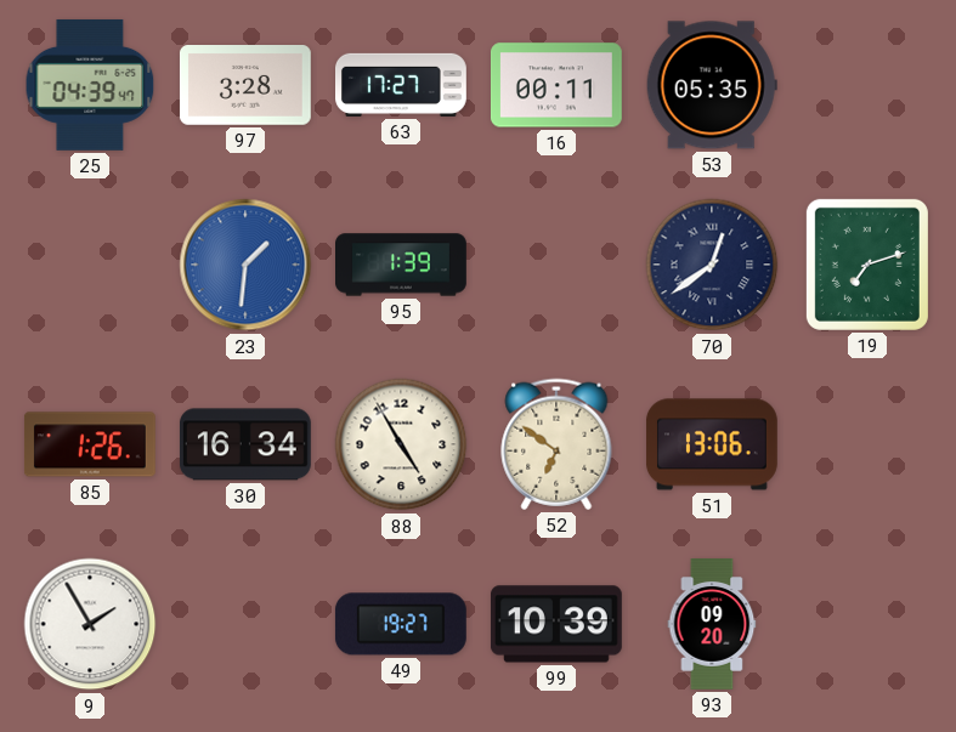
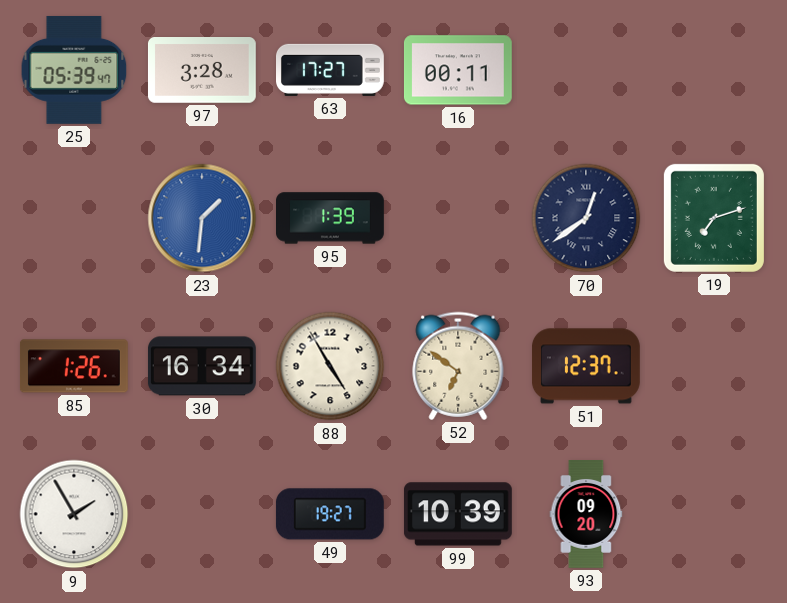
25: 04:39 -> 05:39
53: 05:35 -> none
51: 13:06 -> 12:37
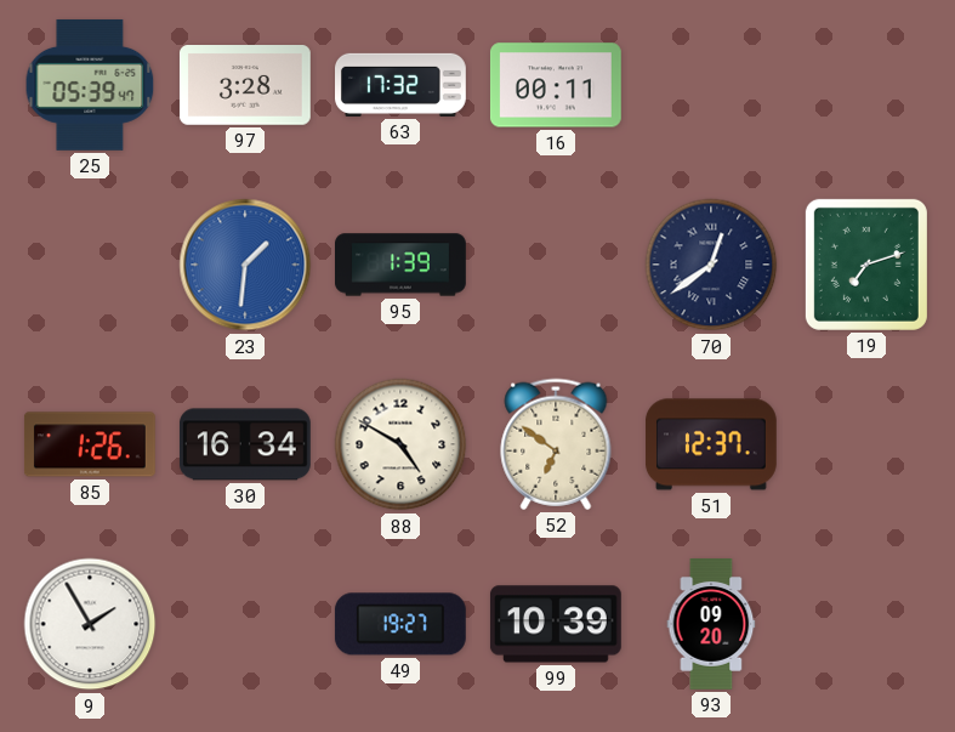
63: 17:27 -> 17:32
88: 4:55 -> 4:50
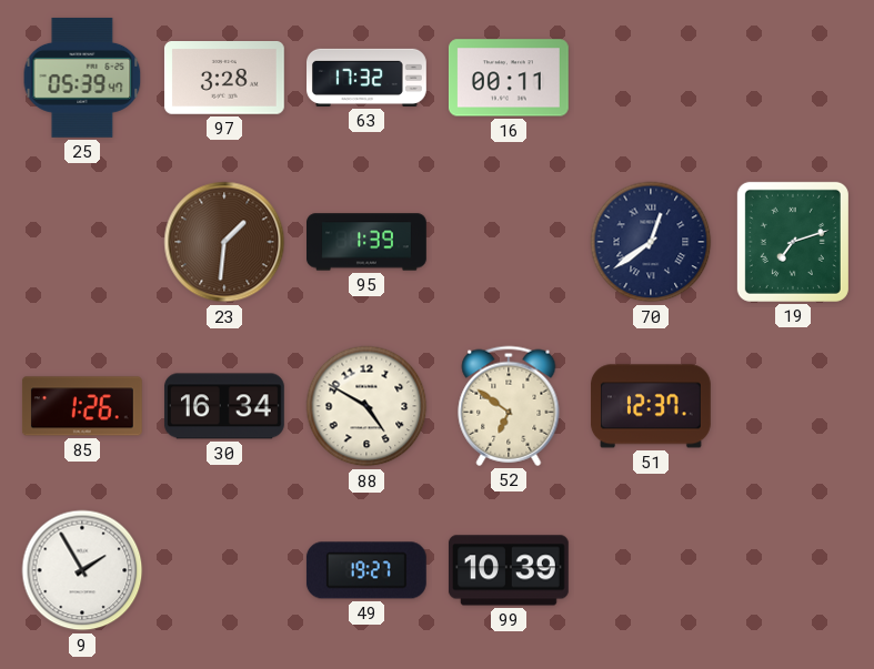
23 dial: blue -> brown
93: 09:20 -> none
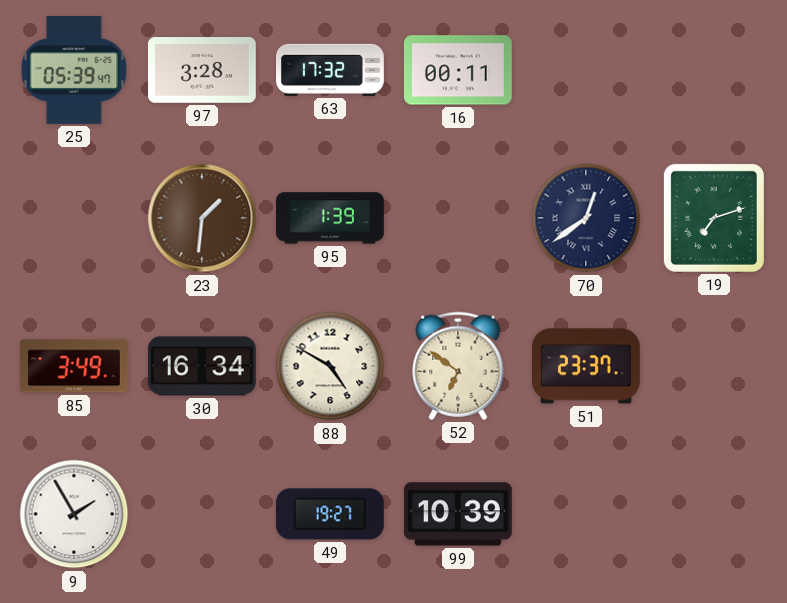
85: 1:26 -> 3:49
51: 12:37 -> 23:37
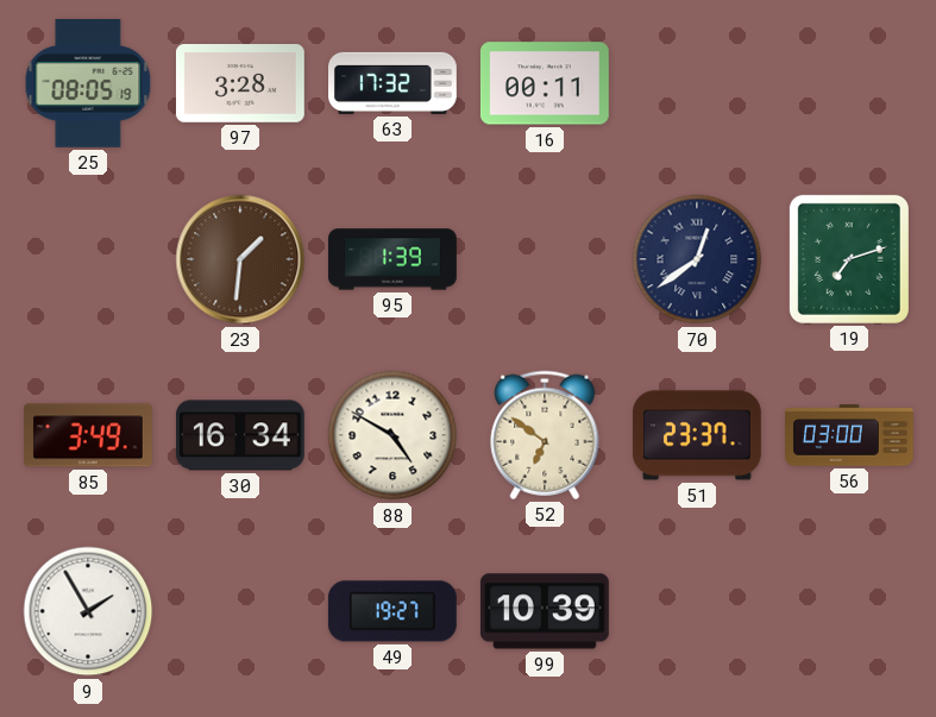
25: 05:39 -> 08:05
56: none -> 03:00
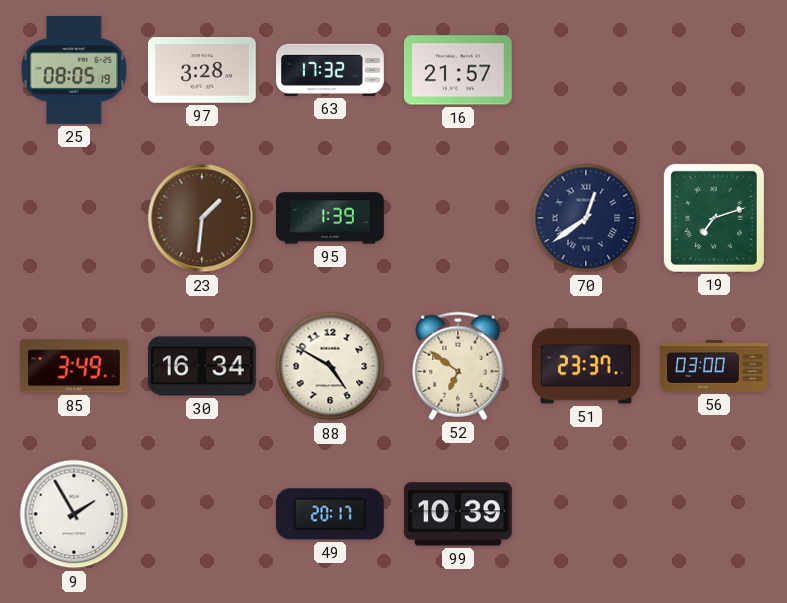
16: 00:11 -> 21:57
49: 19:27 -> 20:17
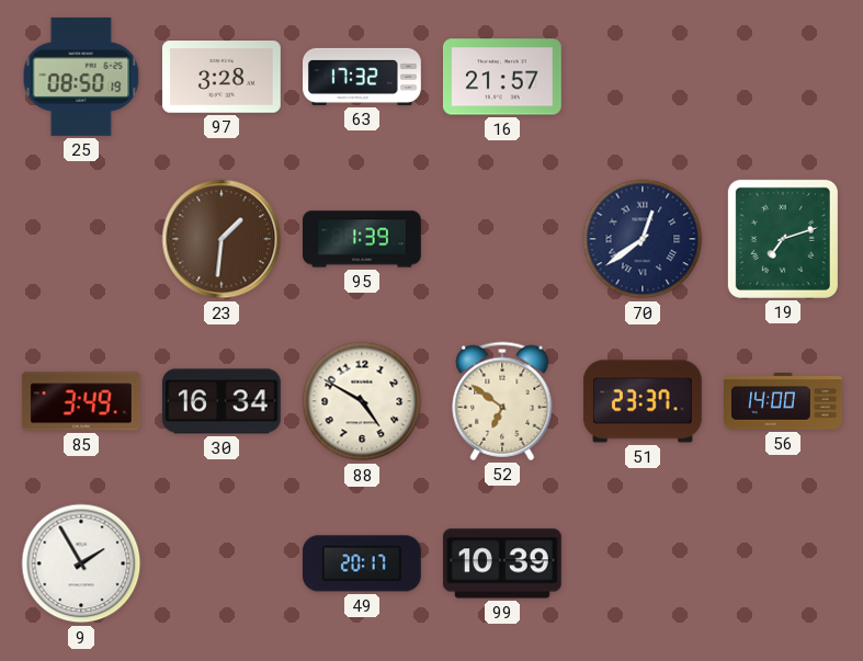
25: 08:05 -> 08:50
56: 03:00 -> 14:00
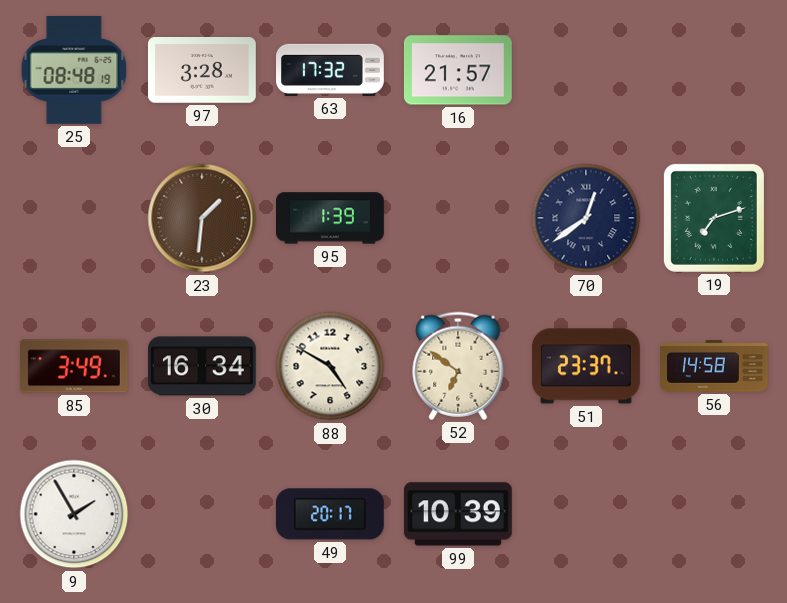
25: 08:50 -> 08:48
56: 14:00 -> 14:58
